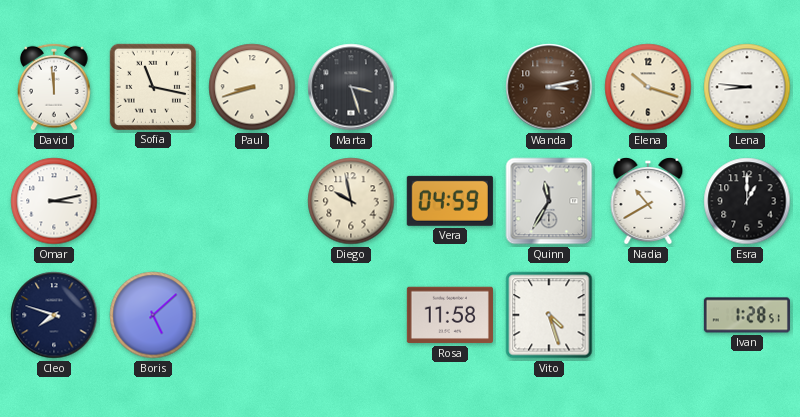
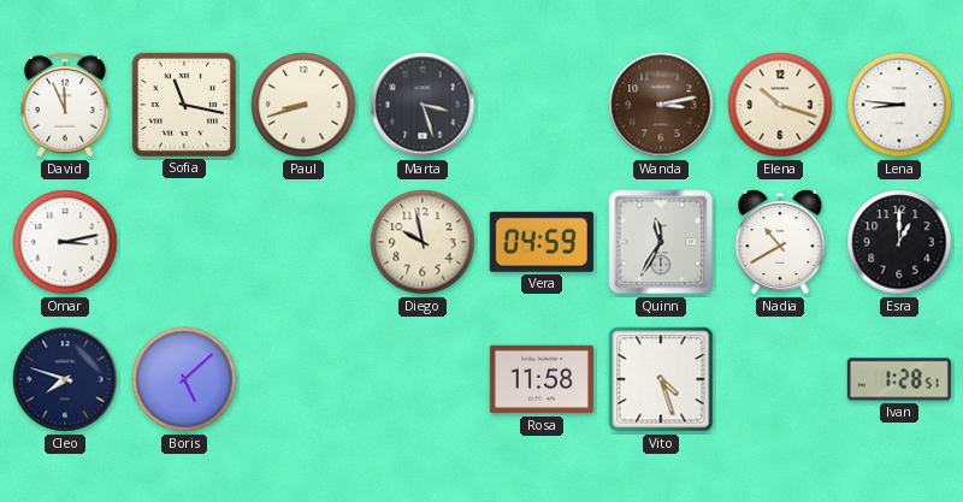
David: 11:59 -> 11:56
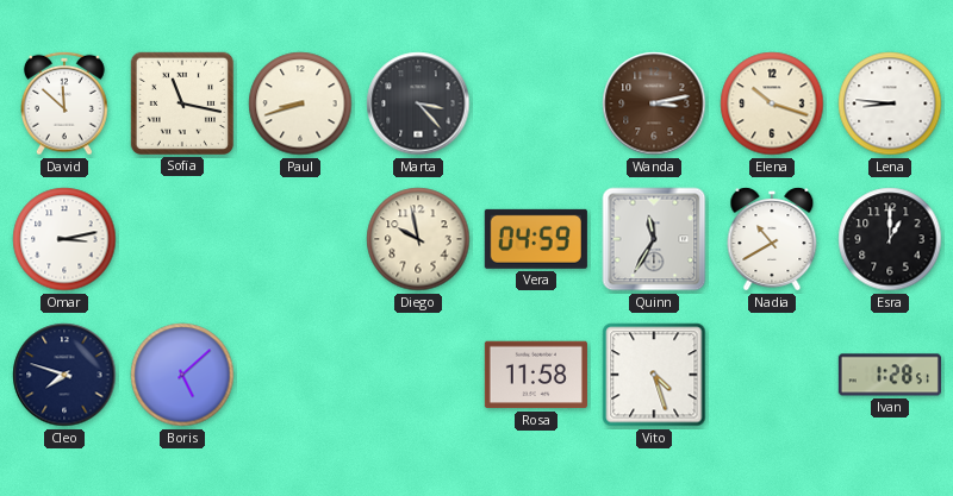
David: 11:56 -> 11:52
Marta: 3:27 -> 3:23
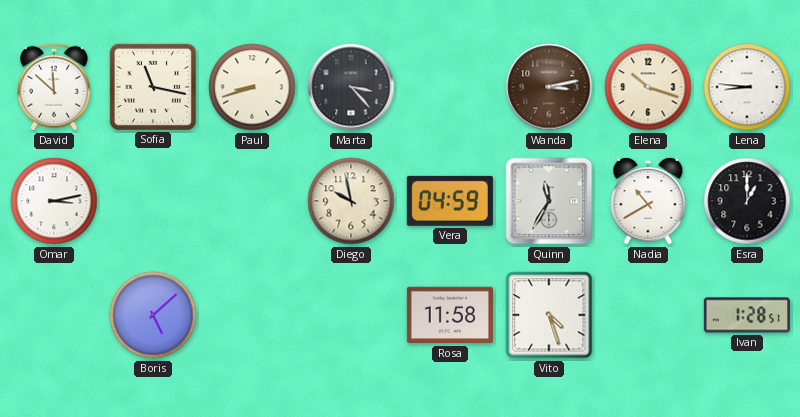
Cleo: 7:48 -> none
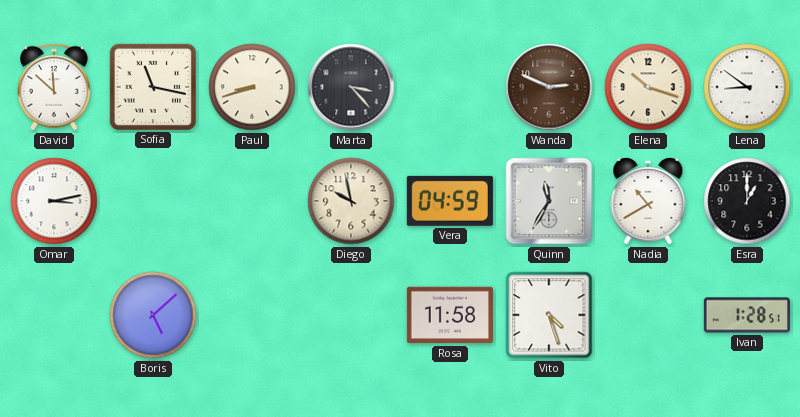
Wanda: 3:13 -> 2:49
Lena: 8:46 -> 8:51
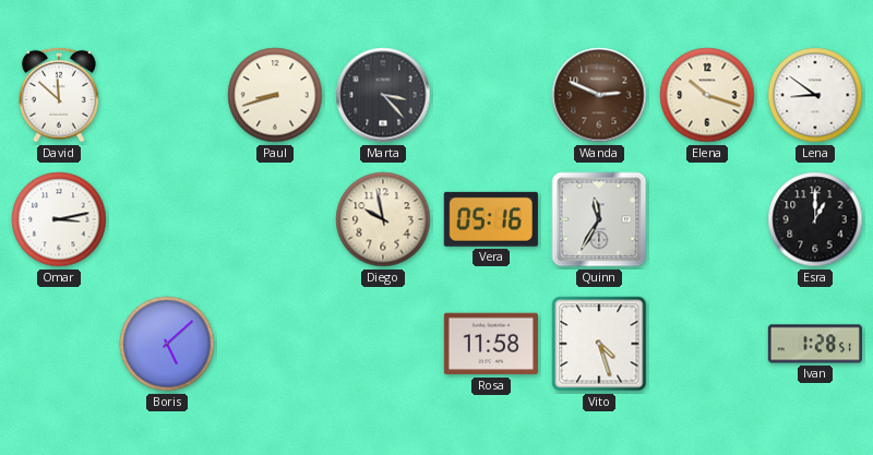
Sofia: 11:17 -> none
Vera: 04:59 -> 05:16
Nadia: 10:40 -> none
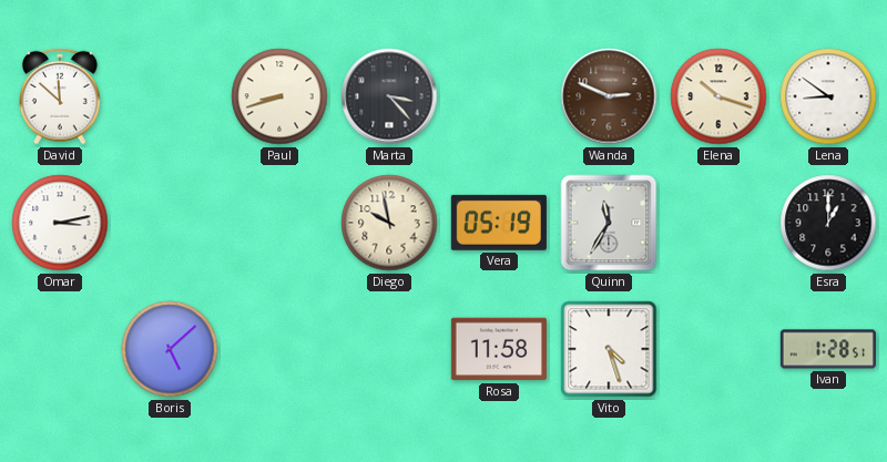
Vera: 05:16 -> 05:19
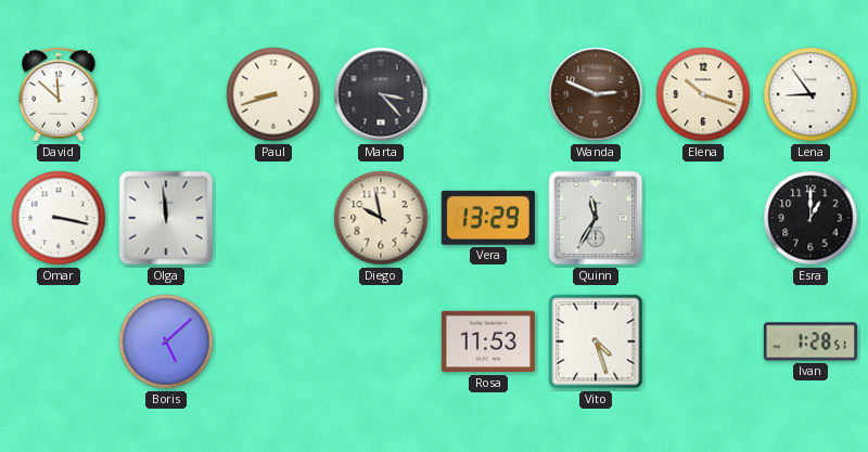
Lena: 8:51 -> 8:54
Omar: 3:13 -> 3:17
Olga: none -> 11:59
Vera: 05:19 -> 13:29
Rosa: 11:58 -> 11:53
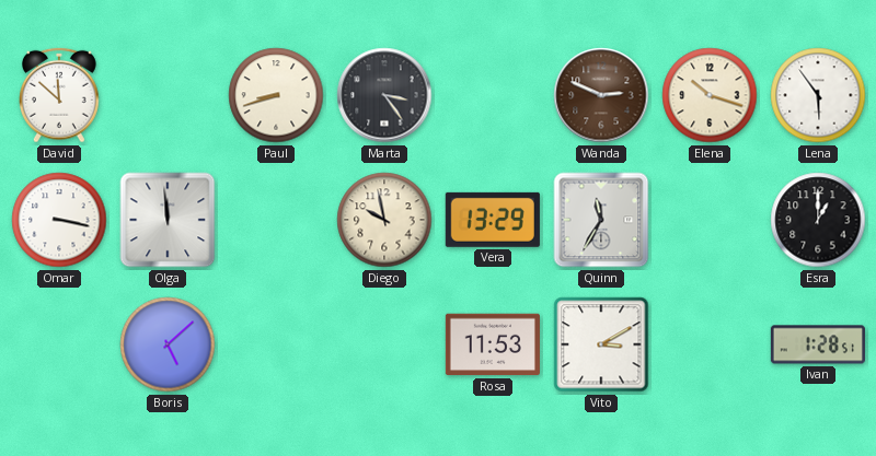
Marta: 3:23 -> 3:24
Lena: 8:54 -> 5:54
Vito: 4:27 -> 3:10
